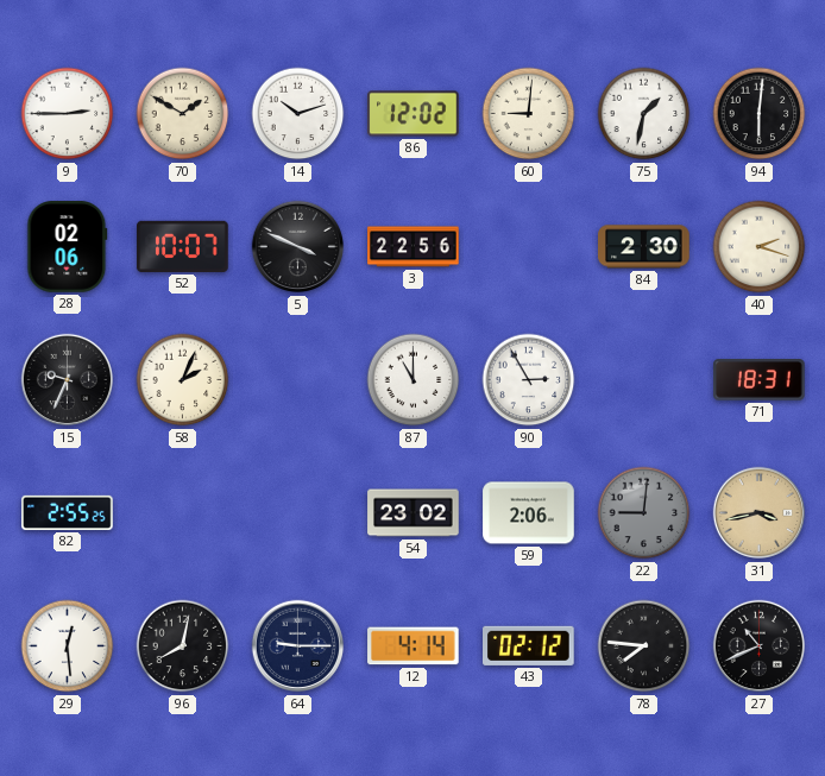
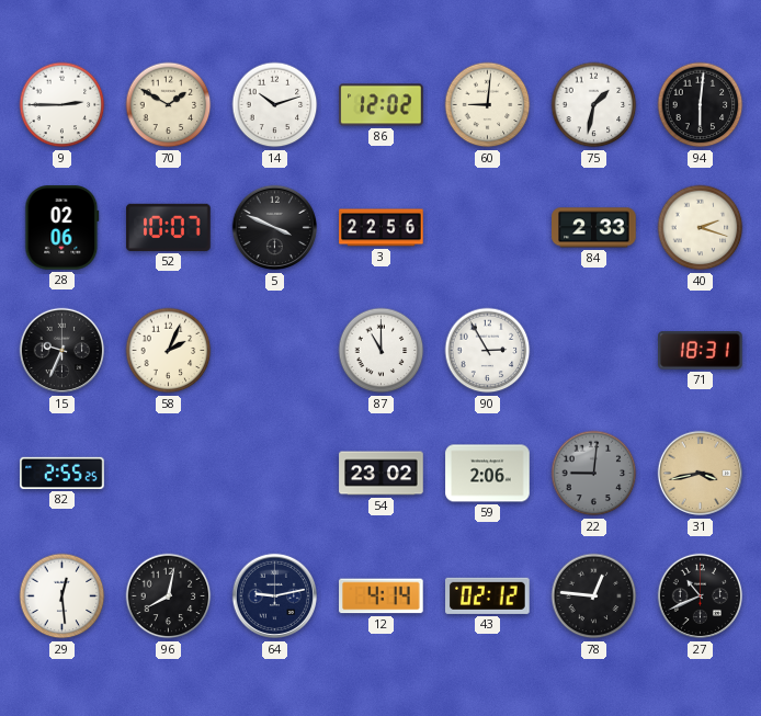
84: 2:30 -> 2:33
64: 9:15 -> 9:13
78: 7:46 -> 12:46
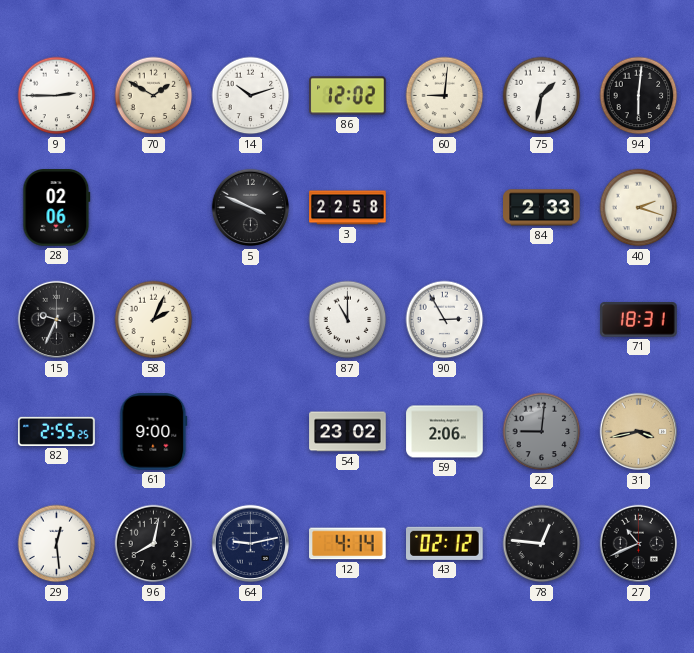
52: 10:07 -> none
3: 22:56 -> 22:58
61: none -> 9:00
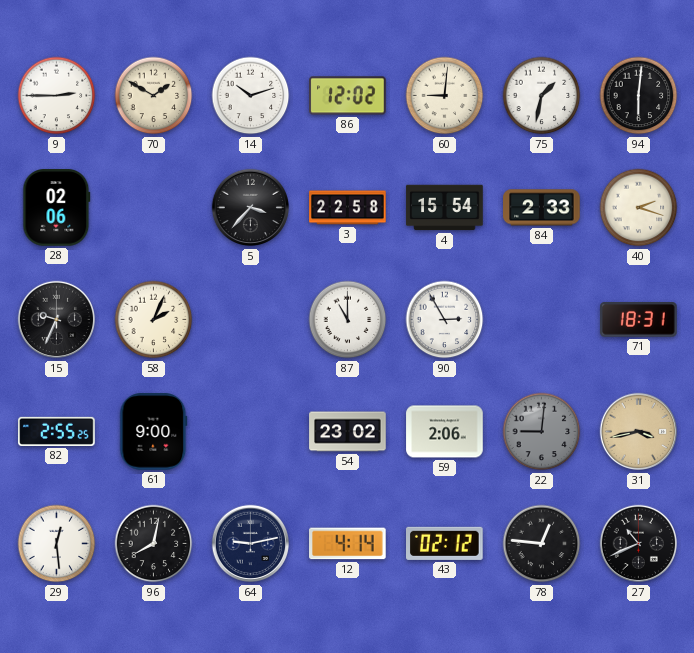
5: 3:49 -> 3:37
4: none -> 15:54
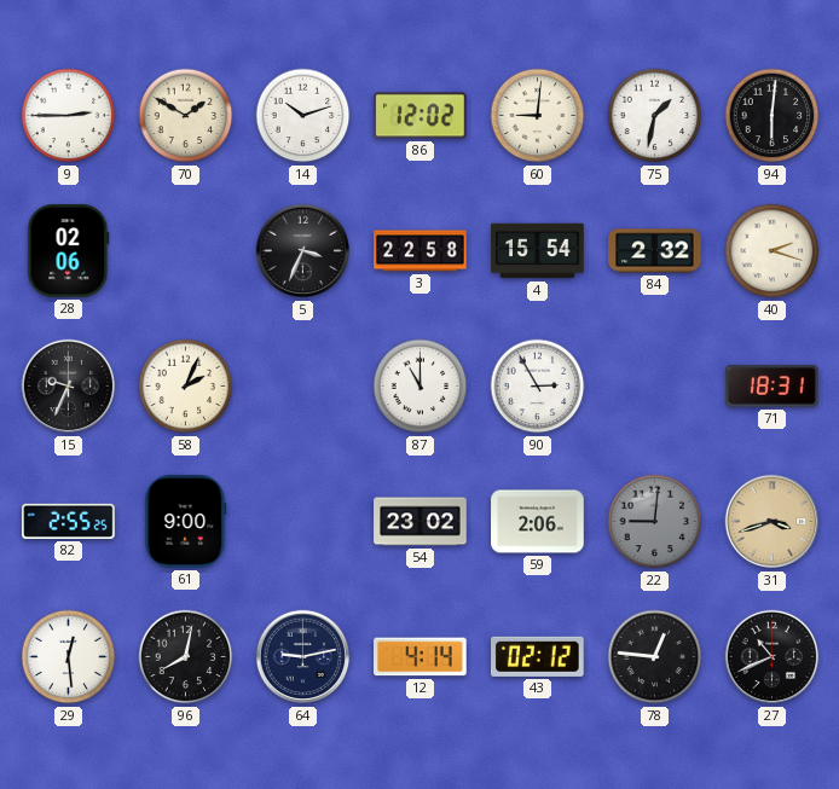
5: 3:37 -> 3:34
84: 2:33 -> 2:32
31: 3:43 -> 3:42
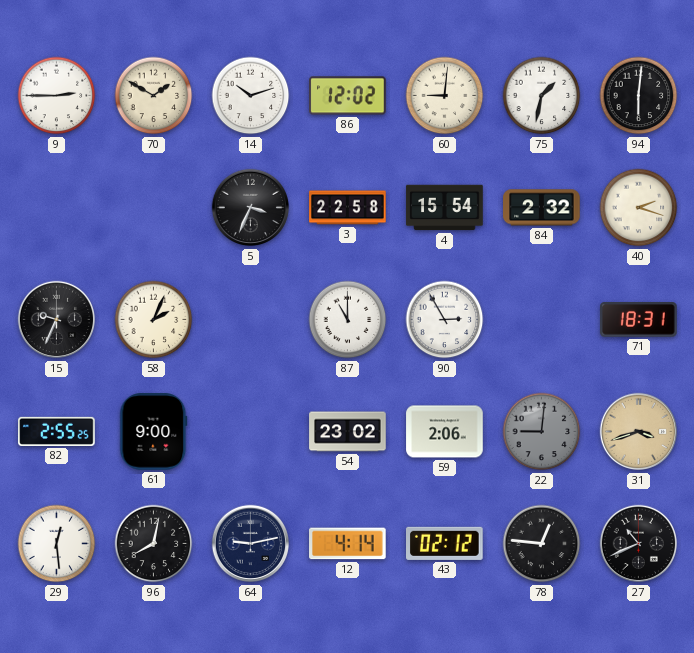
28: 02:06 -> none
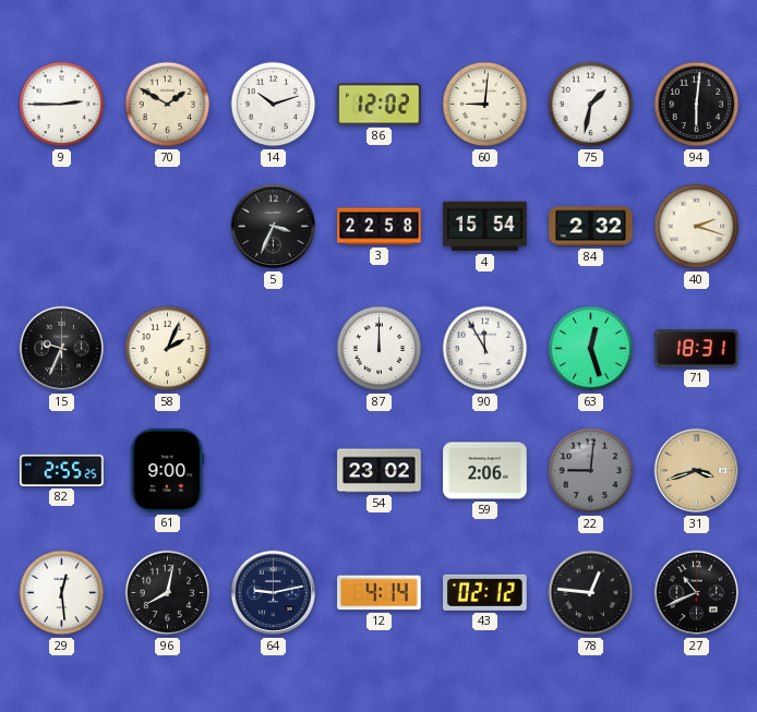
87: 11:00 -> 12:00
90: 2:55 -> 11:55
63: none -> 12:27
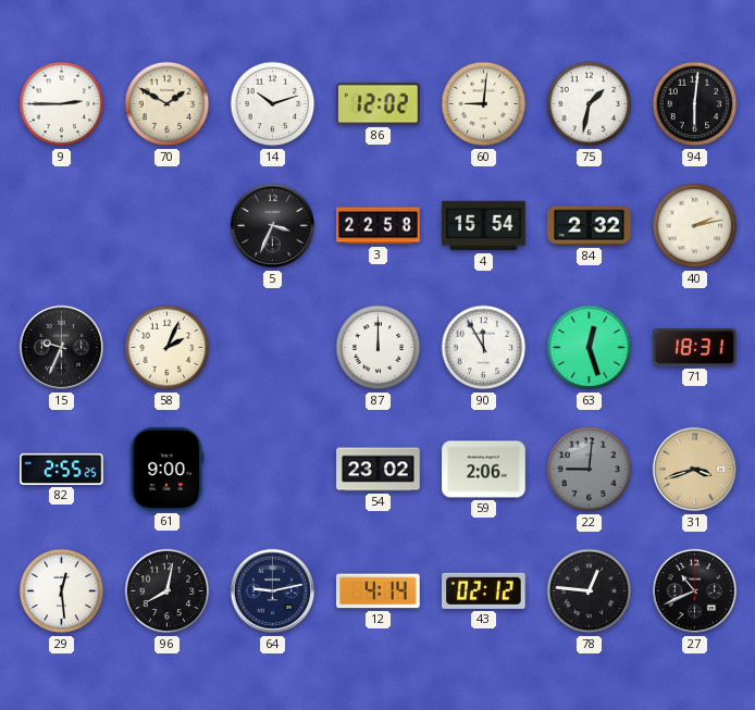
40: 2:18 -> 2:13
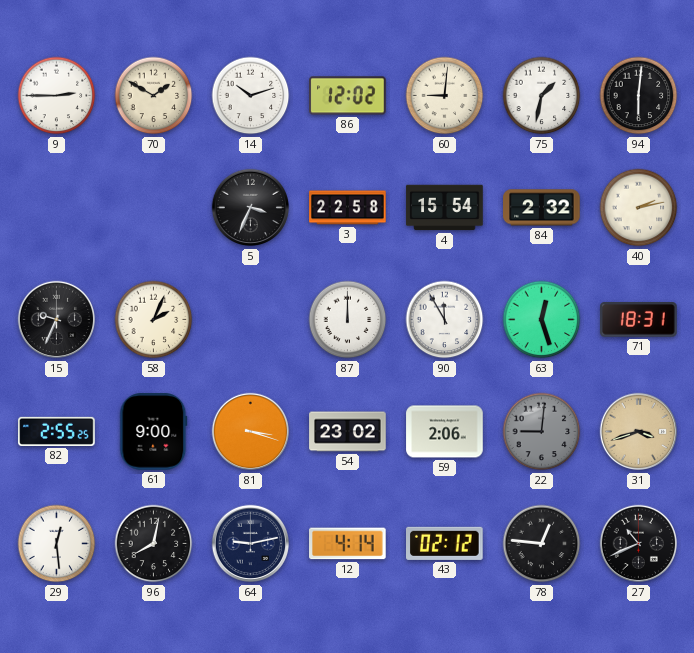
81: none -> 3:18
